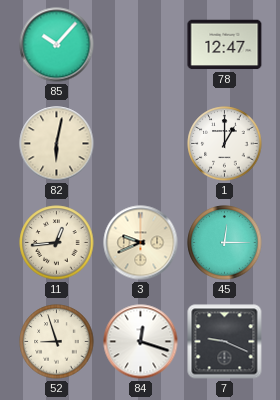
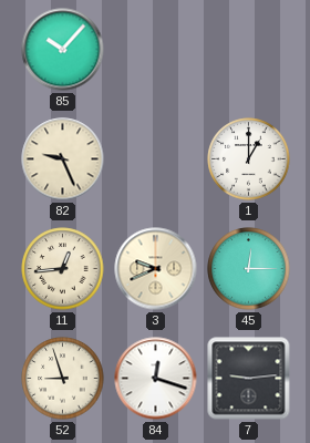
78: 12:47 -> none
82: 6:02 -> 9:26
7: 9:19 -> 9:14
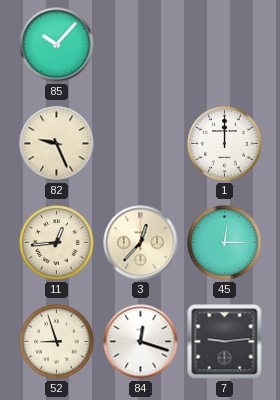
1: 1:00 -> 12:00
3: 9:41 -> 12:37
